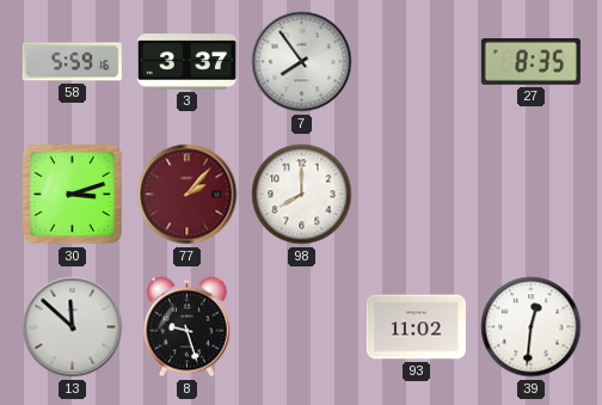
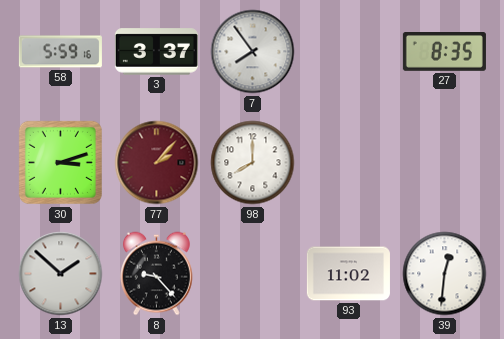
13: 11:52 -> 1:52
8: 9:27 -> 9:23
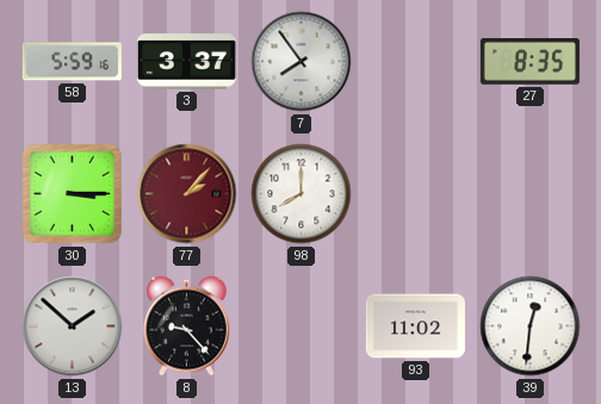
30: 3:12 -> 3:15
